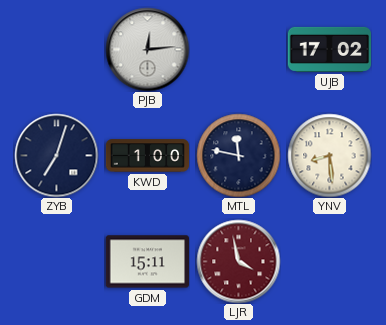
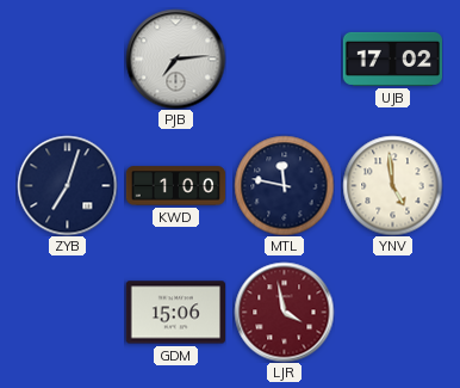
PJB: 12:14 -> 7:14
YNV: 8:29 -> 4:59
GDM: 15:11 -> 15:06
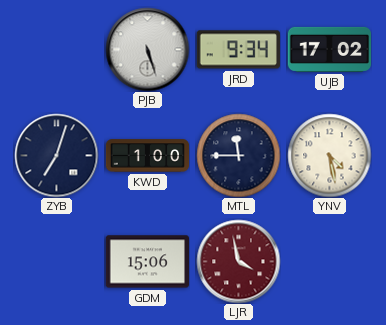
PJB: 7:14 -> 5:27
JRD: none -> 9:34
MTL: 11:47 -> 11:45
YNV: 4:59 -> 4:28
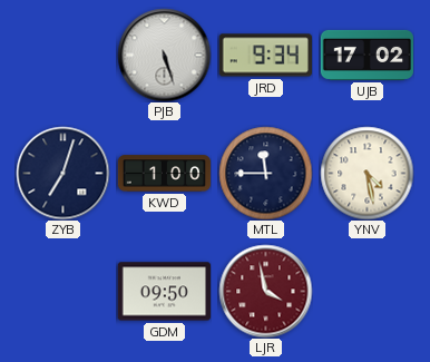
GDM: 15:06 -> 09:50
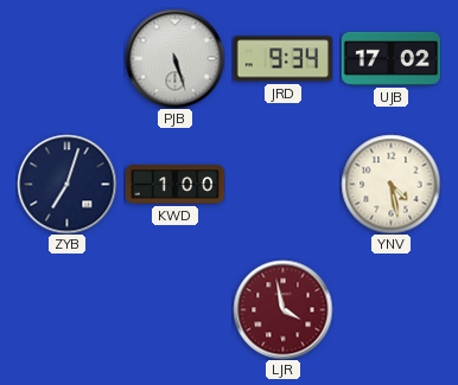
MTL: 11:45 -> none
GDM: 09:50 -> none
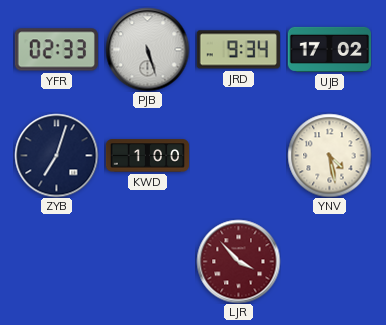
YFR: none -> 02:33
LJR: 3:58 -> 3:53
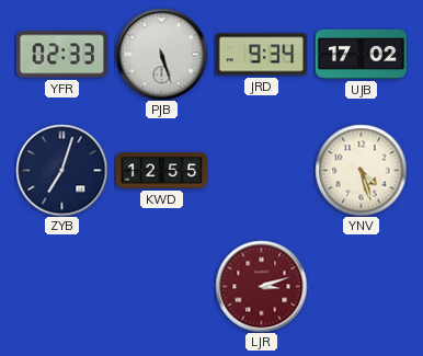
KWD: 1:00 -> 12:55
YNV: 4:28 -> 4:27
LJR: 3:53 -> 3:12
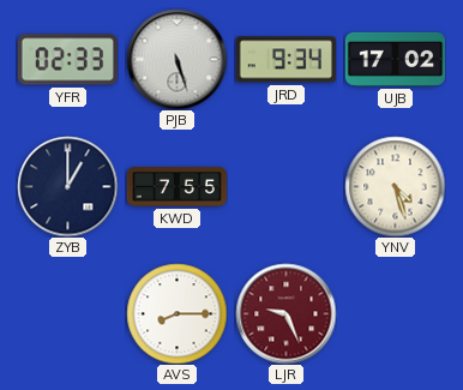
ZYB: 7:03 -> 1:00
KWD: 12:55 -> 7:55
AVS: none -> 8:15
LJR: 3:12 -> 9:26
